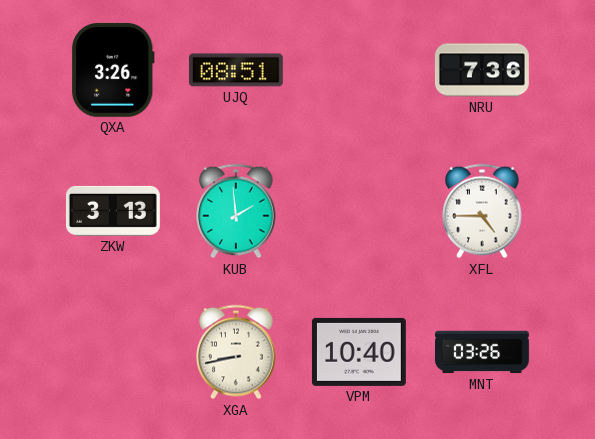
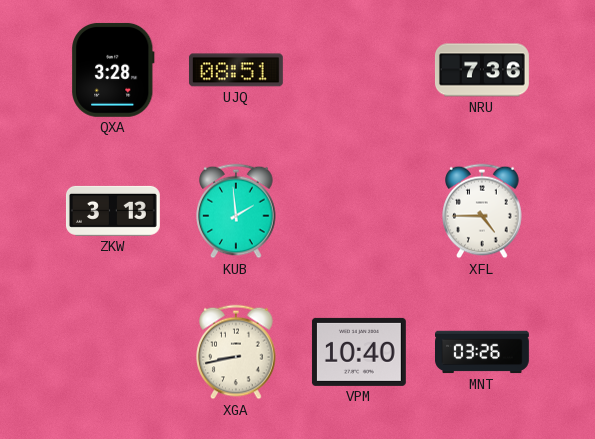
QXA: 3:26 -> 3:28
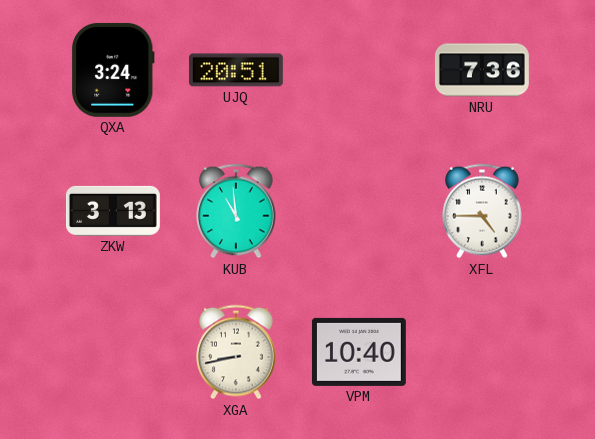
QXA: 3:28 -> 3:24
UJQ: 08:51 -> 20:51
KUB: 1:59 -> 10:59
MNT: 03:26 -> none
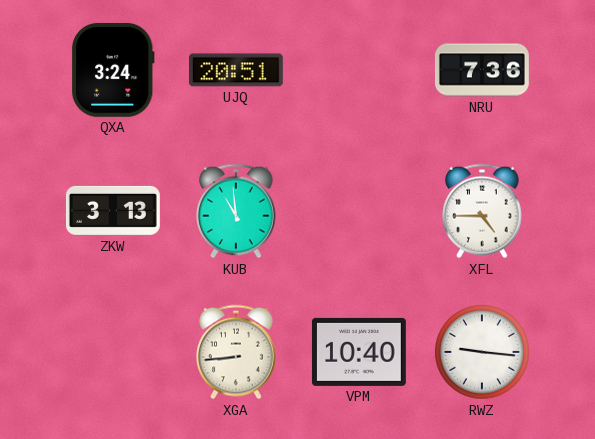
XGA: 8:43 -> 8:44
RWZ: none -> 9:16
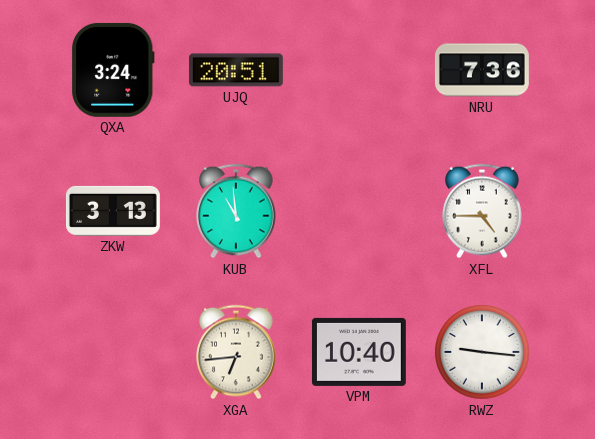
XGA: 8:44 -> 6:44
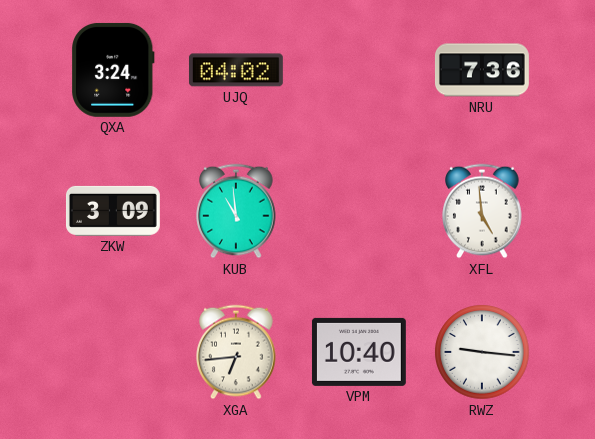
UJQ: 20:51 -> 04:02
ZKW: 3:13 -> 3:09
XFL: 4:45 -> 4:59
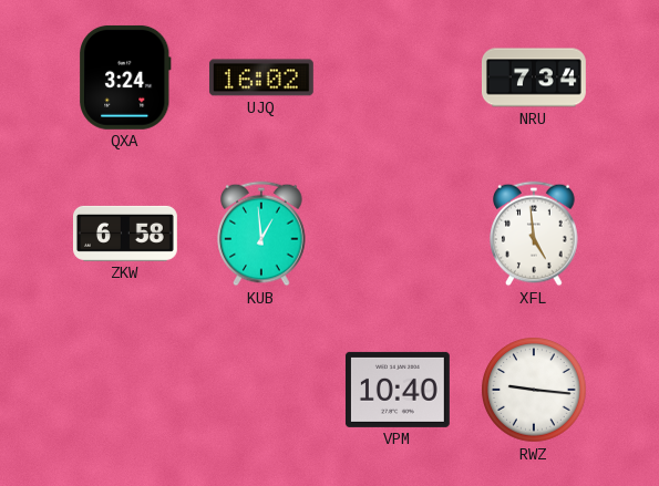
UJQ: 04:02 -> 16:02
NRU: 7:36 -> 7:34
ZKW: 3:09 -> 6:58
KUB: 10:59 -> 12:59
XGA: 6:44 -> none
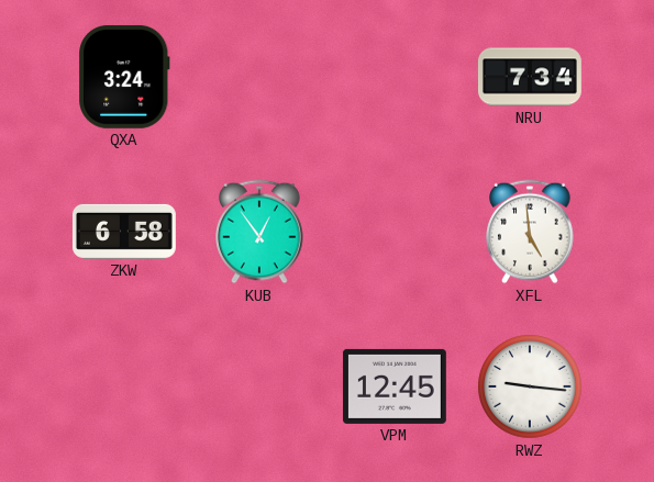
UJQ: 16:02 -> none
KUB: 12:59 -> 12:54
VPM: 10:40 -> 12:45
